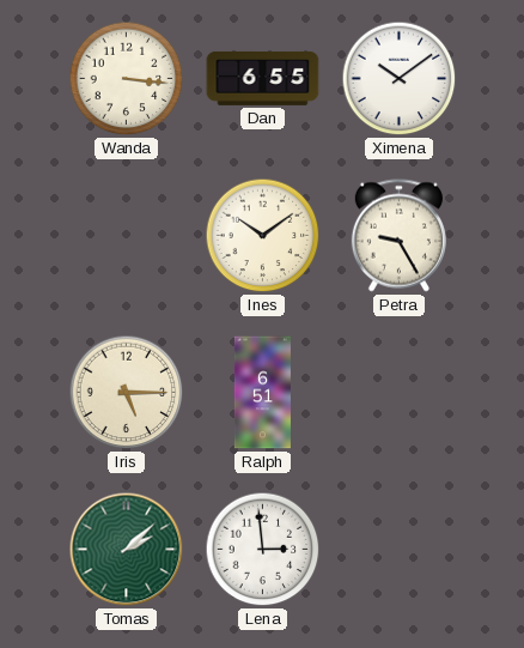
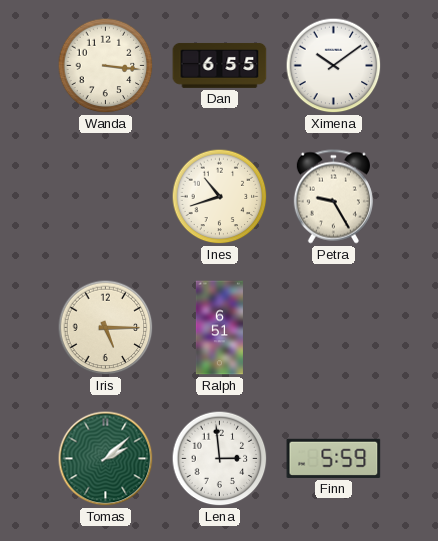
Ines: 10:09 -> 10:42
Finn: none -> 5:59
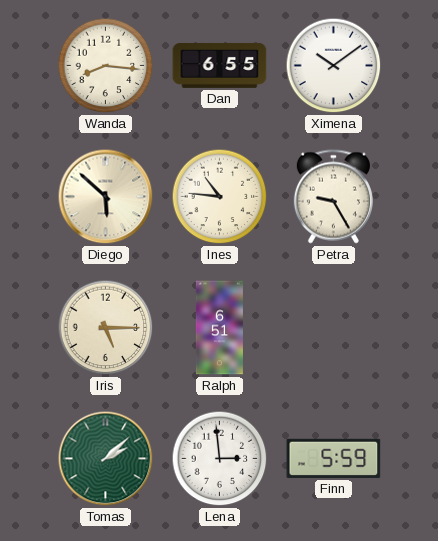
Wanda: 3:16 -> 8:16
Diego: none -> 5:52
Ines: 10:42 -> 10:46
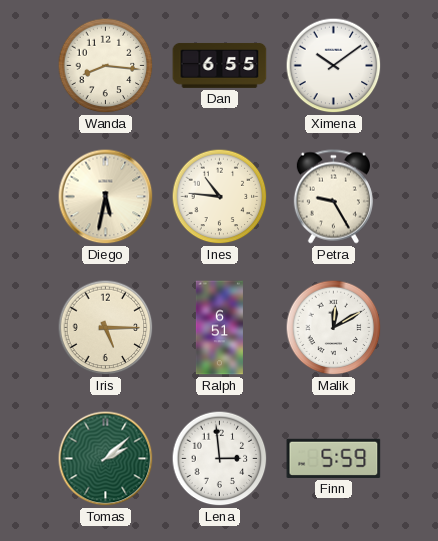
Diego: 5:52 -> 5:32
Malik: none -> 12:10
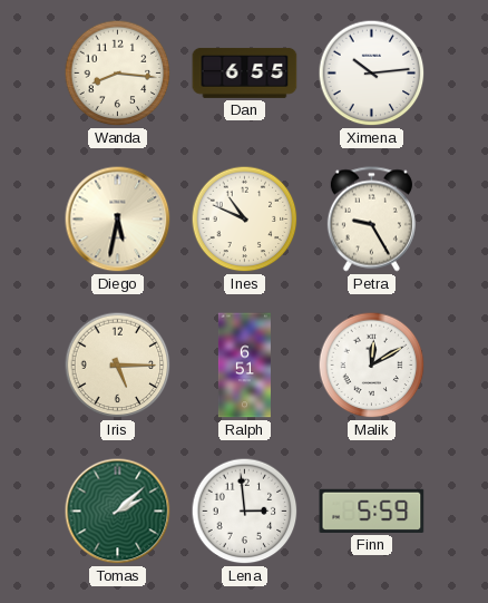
Ximena: 10:09 -> 10:14
Ines: 10:46 -> 10:49
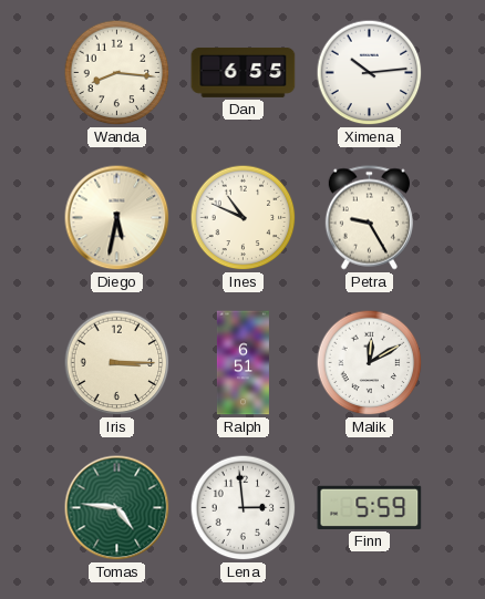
Iris: 5:15 -> 3:15
Tomas: 2:08 -> 4:46
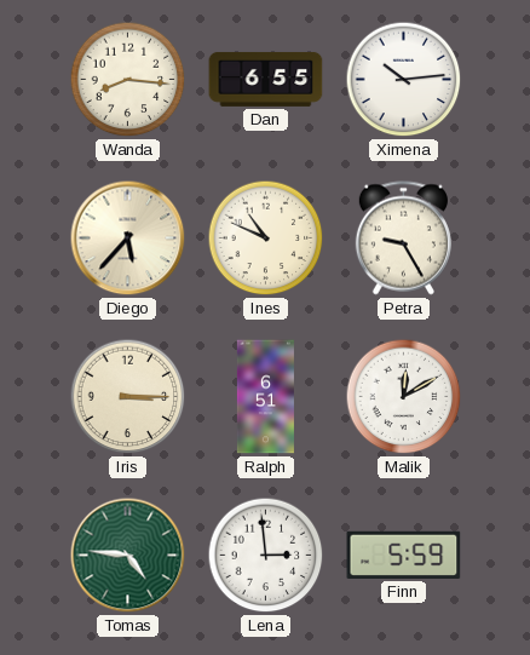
Diego: 5:32 -> 5:37
